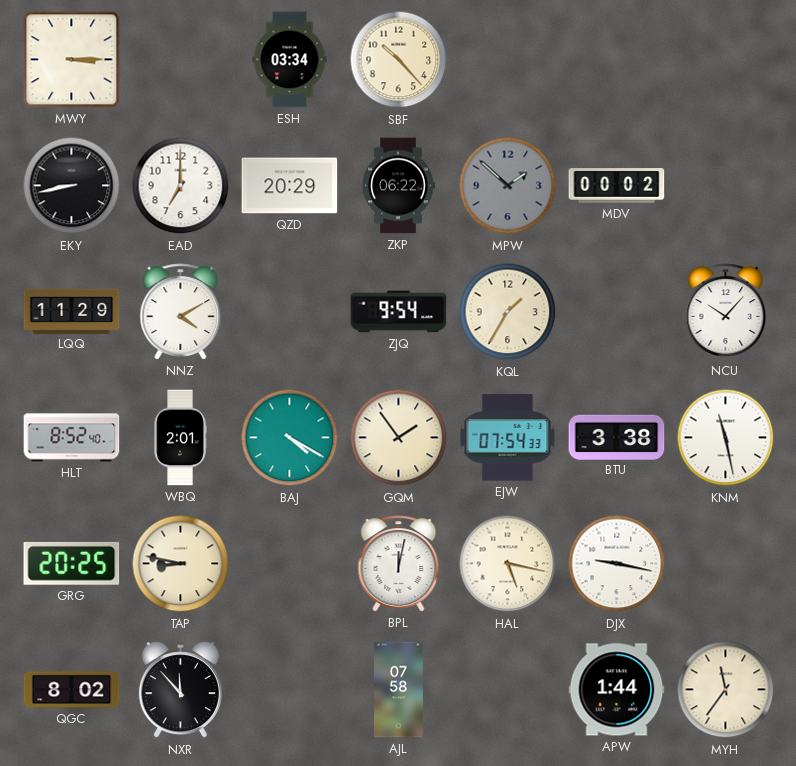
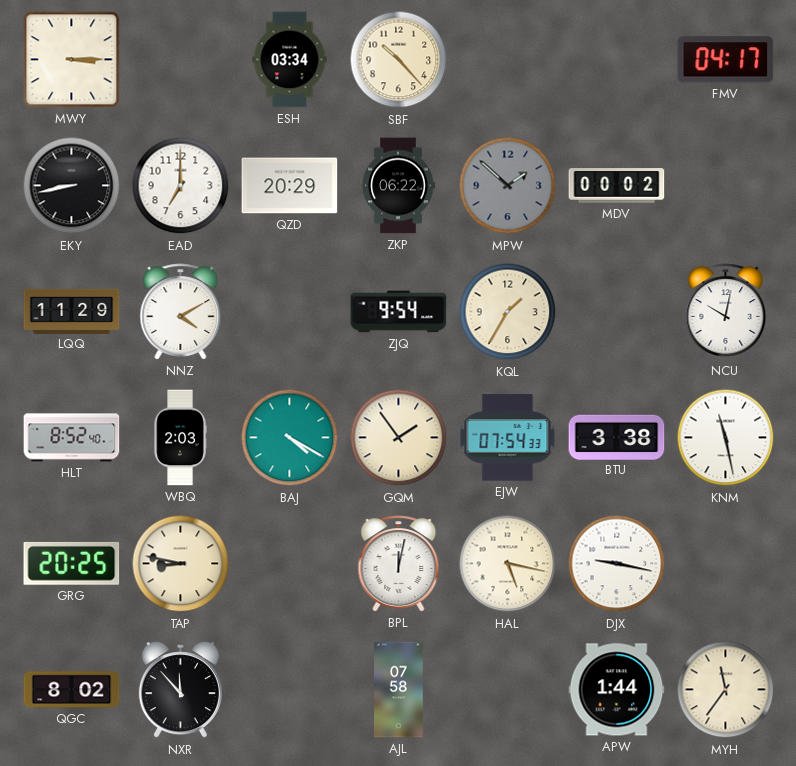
FMV: none -> 04:17
NCU: 10:07 -> 10:02
WBQ: 2:01 -> 2:03
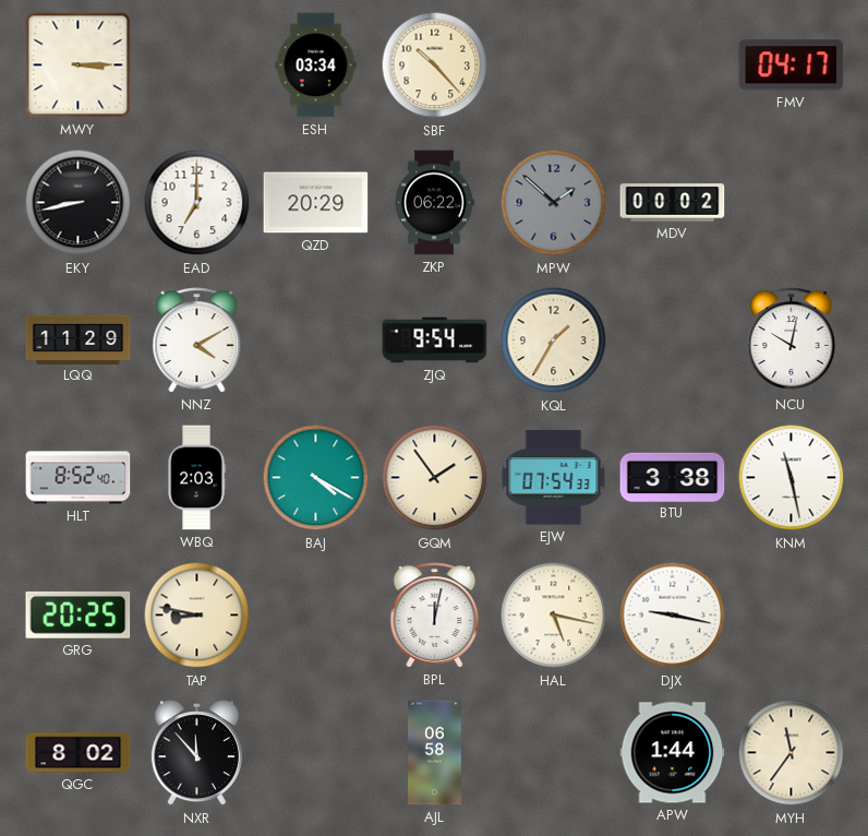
AJL: 07:58 -> 06:58
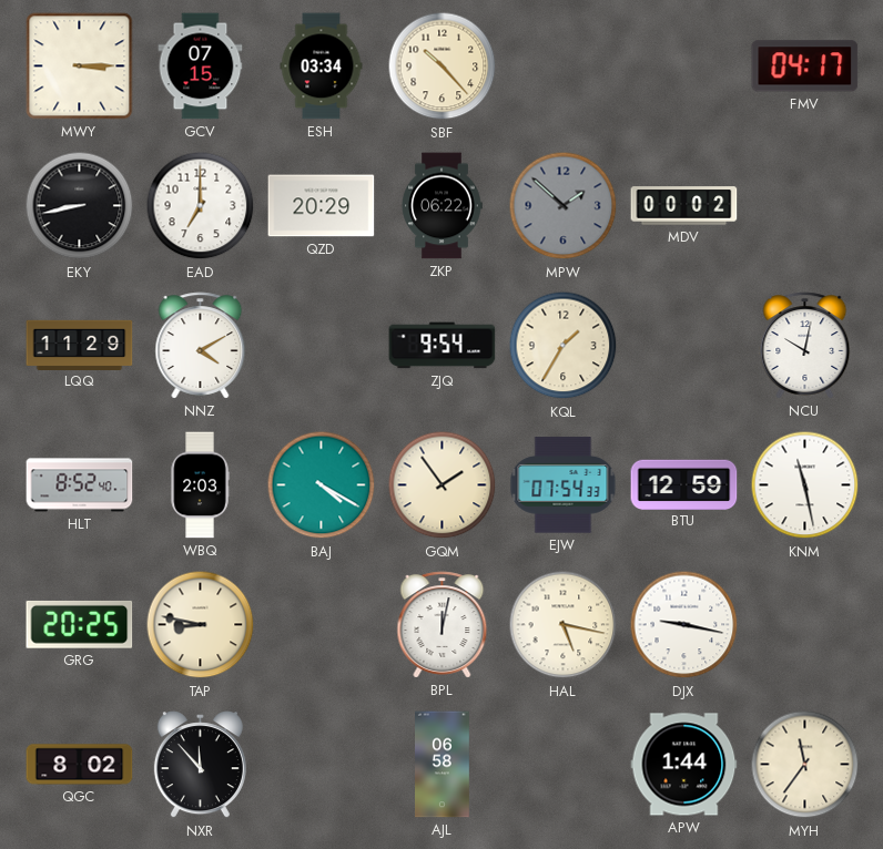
GCV: none -> 07:15
BTU: 3:38 -> 12:59
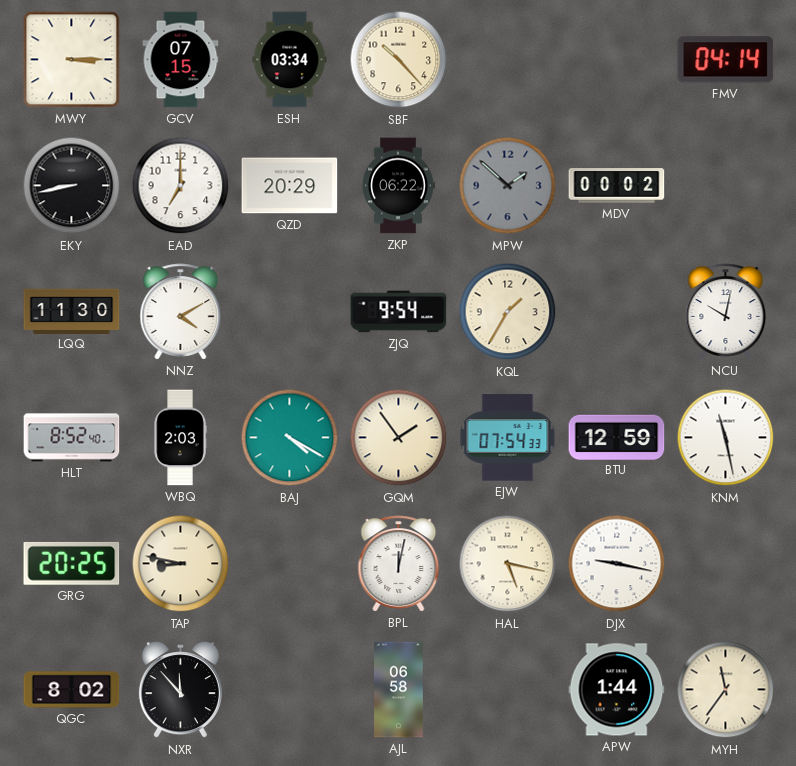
FMV: 04:17 -> 04:14
LQQ: 11:29 -> 11:30
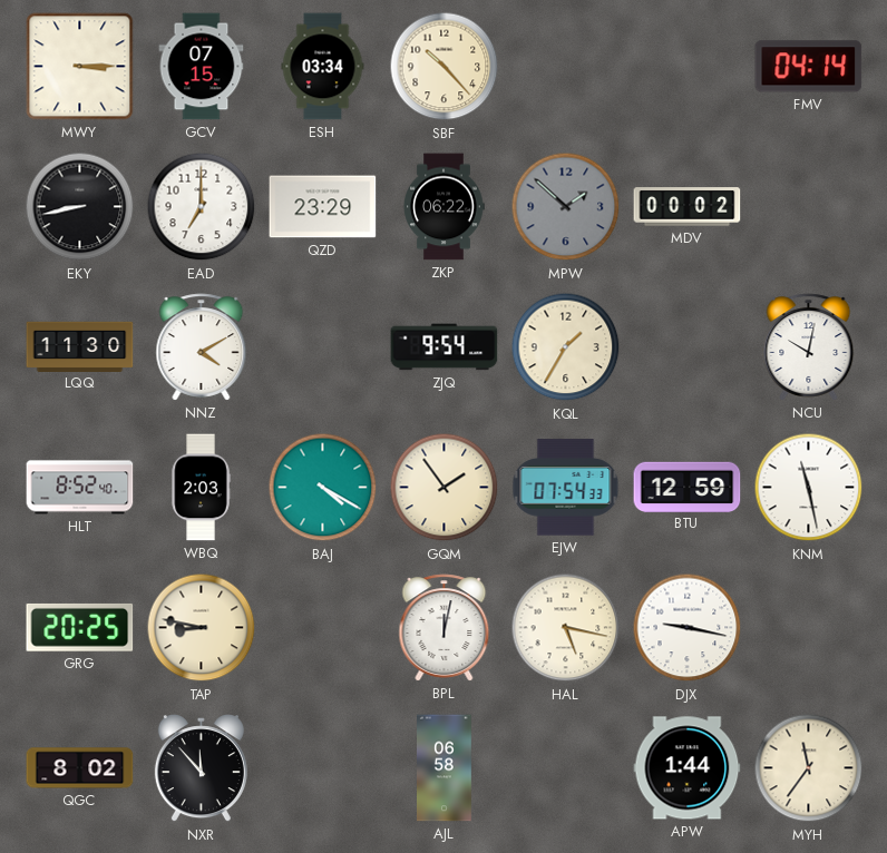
QZD: 20:29 -> 23:29
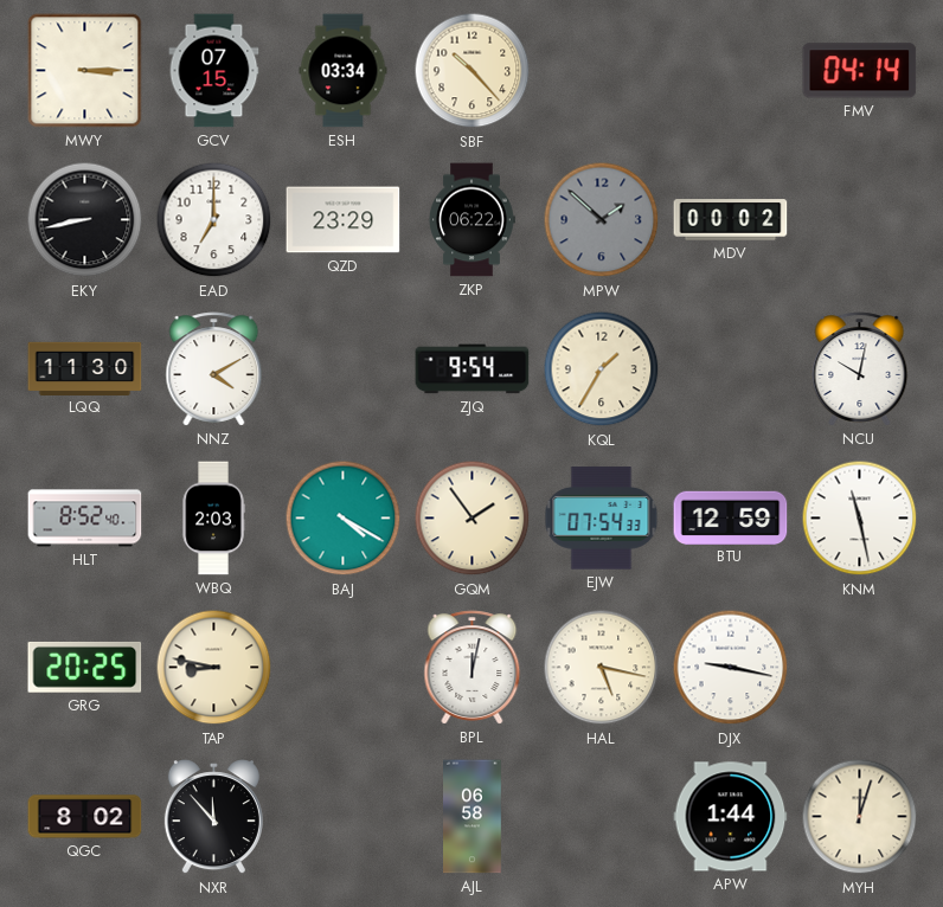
MYH: 11:36 -> 12:03
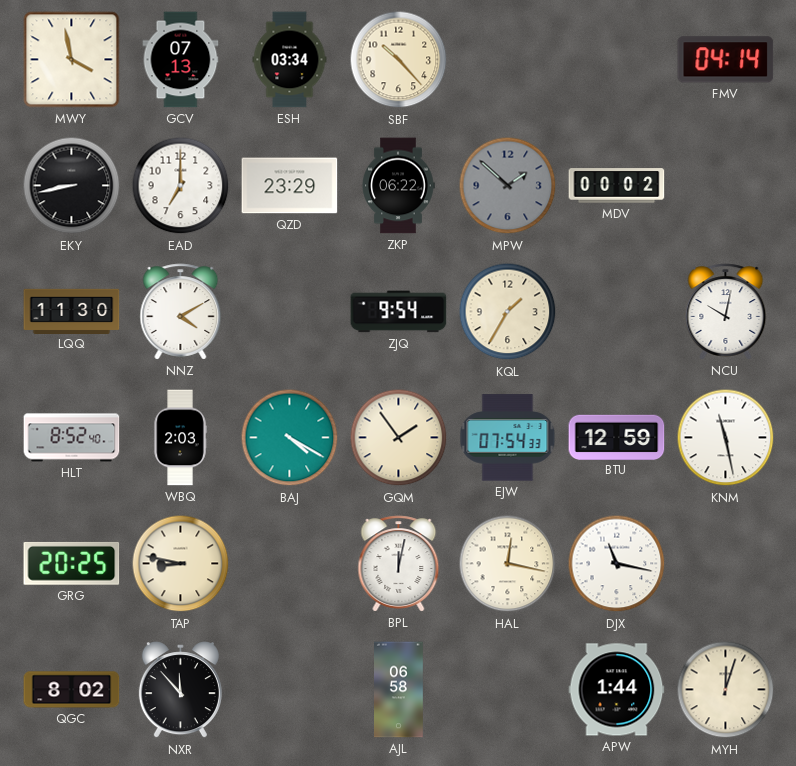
MWY: 3:15 -> 3:58
GCV: 07:15 -> 07:13
HAL: 5:17 -> 12:17
DJX: 9:17 -> 11:17
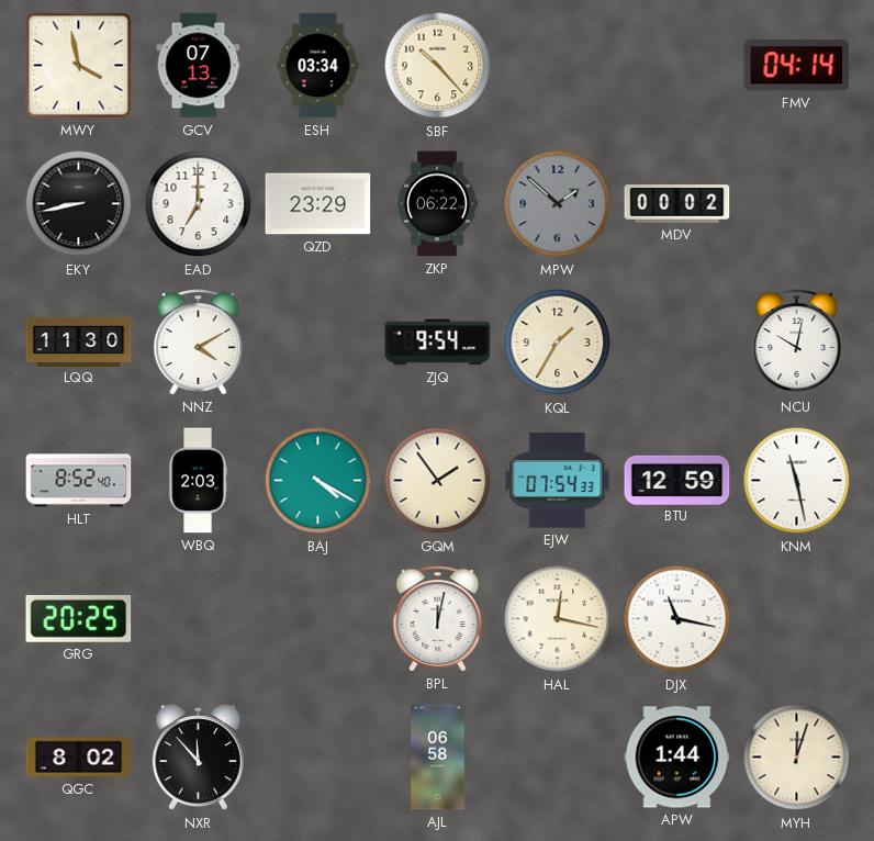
TAP: 8:47 -> none
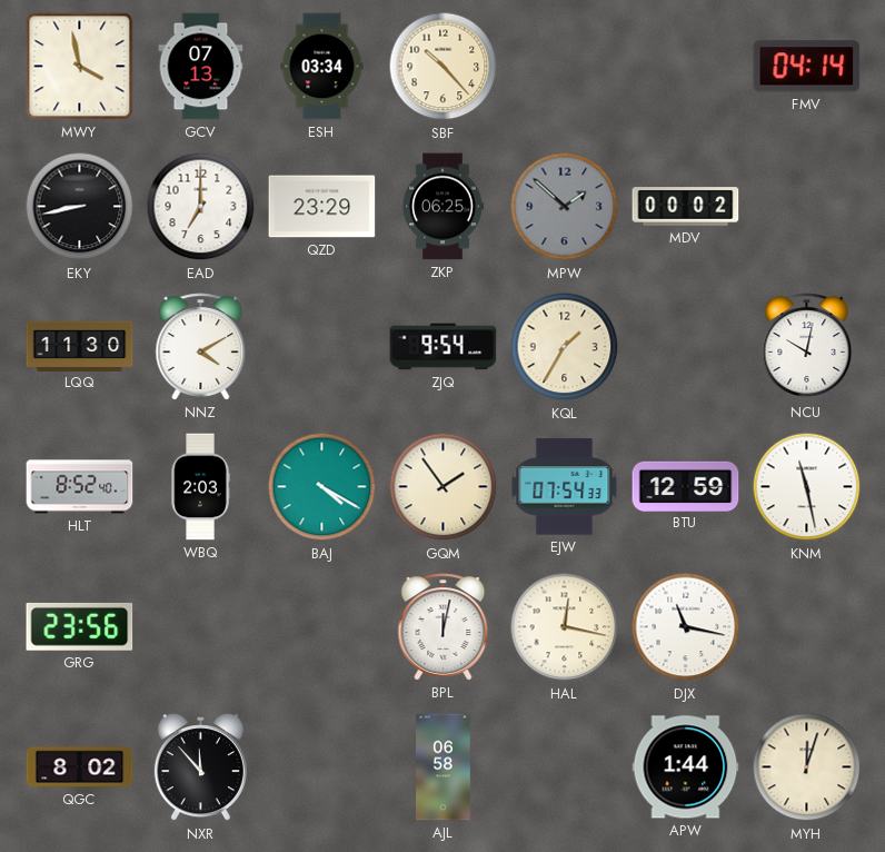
ZKP: 06:22 -> 06:25
GRG: 20:25 -> 23:56
